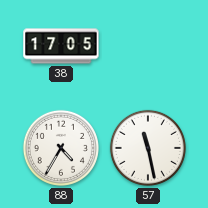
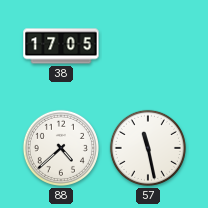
88: 4:35 -> 4:38
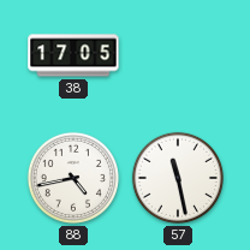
88: 4:38 -> 4:43
